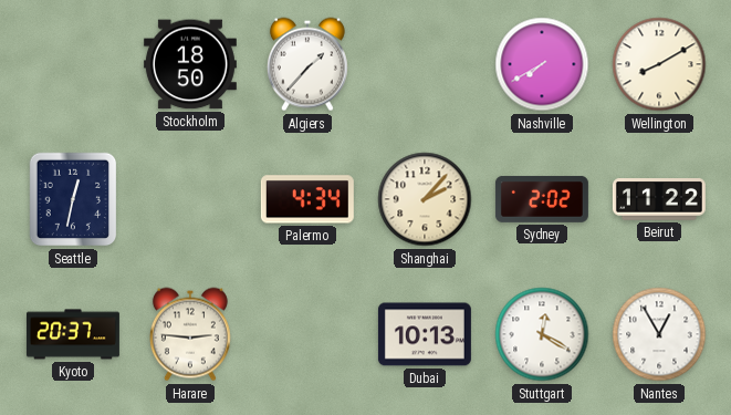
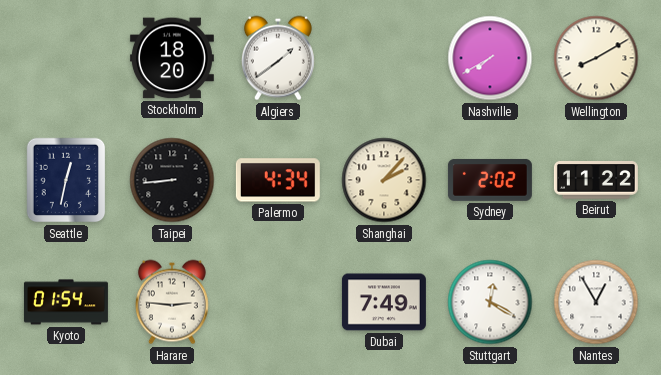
Stockholm: 18:50 -> 18:20
Algiers: 1:37 -> 1:39
Taipei: none -> 8:44
Kyoto: 20:37 -> 01:54
Dubai: 10:13 -> 7:49
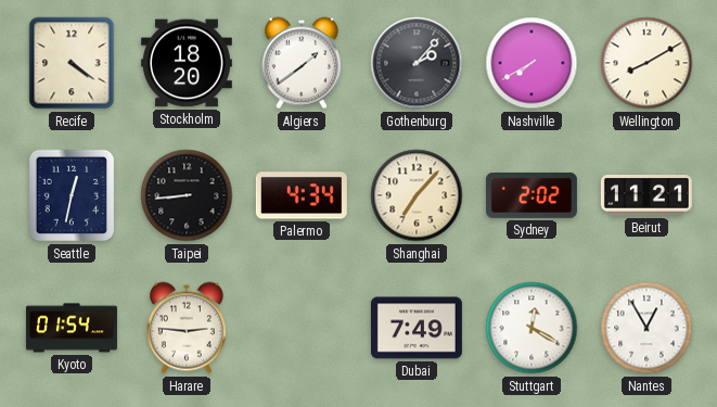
Recife: none -> 4:21
Gothenburg: none -> 2:07
Shanghai: 2:07 -> 7:07
Beirut: 11:22 -> 11:21
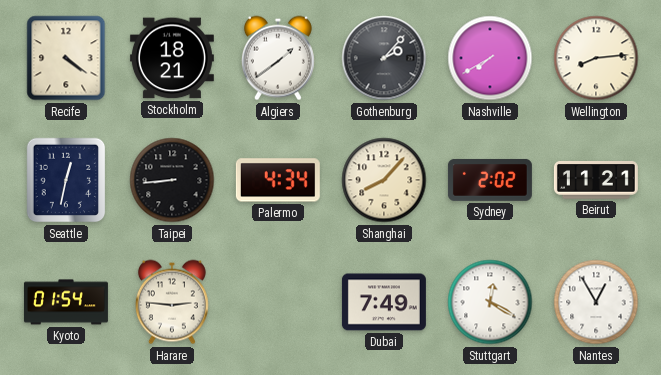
Stockholm: 18:20 -> 18:21
Wellington: 8:10 -> 8:14
Shanghai: 7:07 -> 8:07
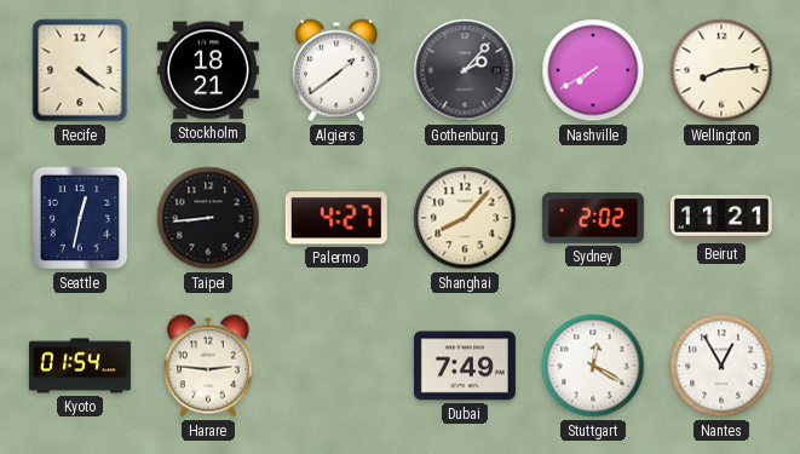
Palermo: 4:34 -> 4:27
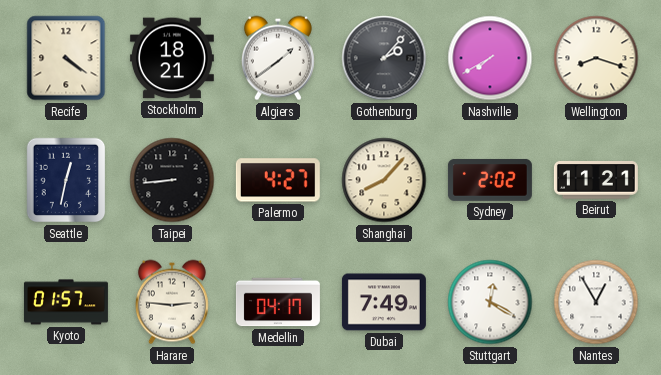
Wellington: 8:14 -> 8:18
Kyoto: 01:54 -> 01:57
Medellin: none -> 04:17
